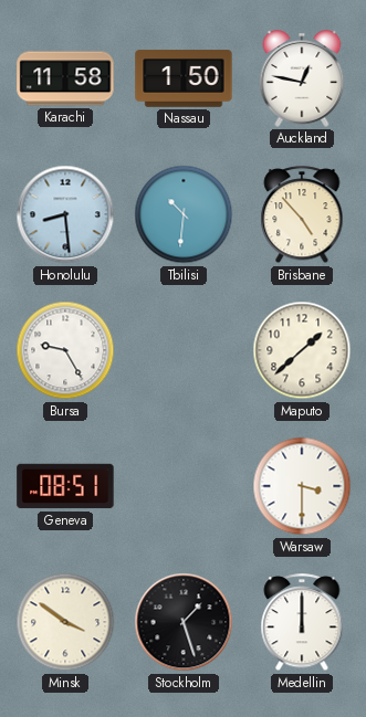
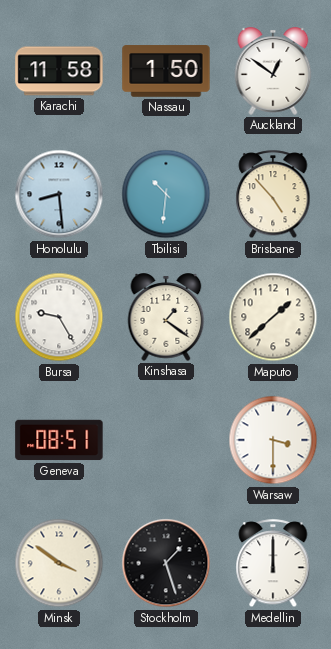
Auckland: 12:47 -> 12:51
Kinshasa: none -> 1:21
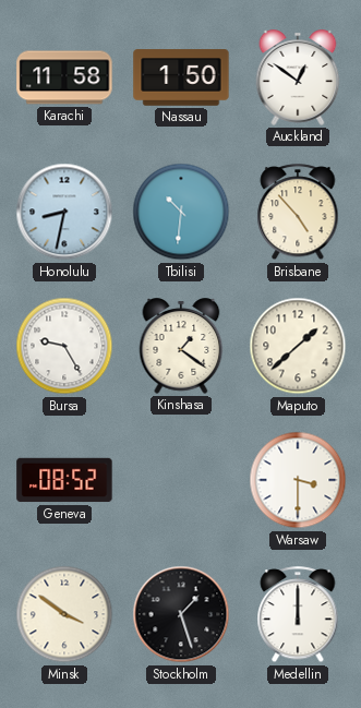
Honolulu: 8:29 -> 8:32
Geneva: 08:51 -> 08:52
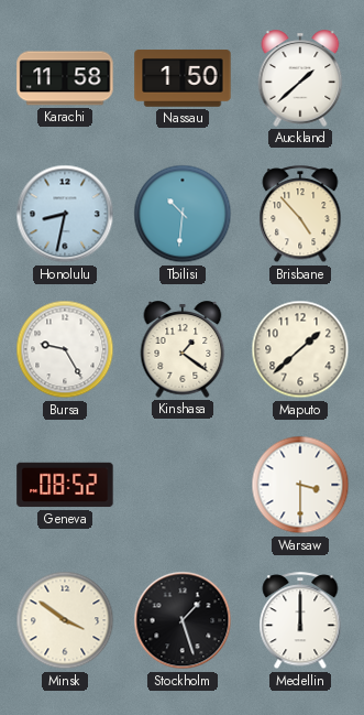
Auckland: 12:51 -> 1:38
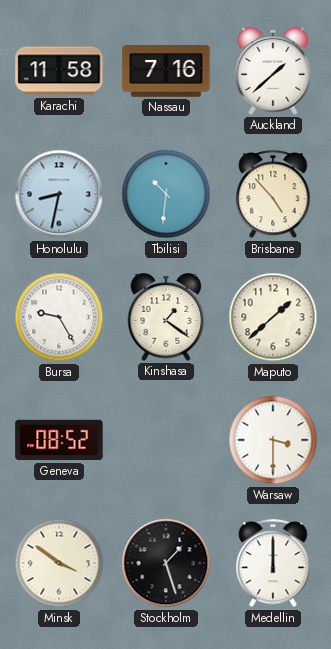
Nassau: 1:50 -> 7:16
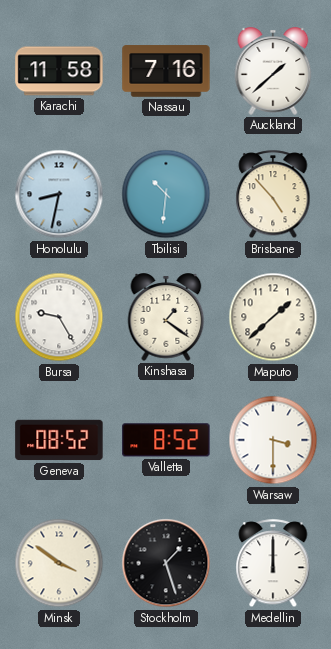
Valletta: none -> 8:52
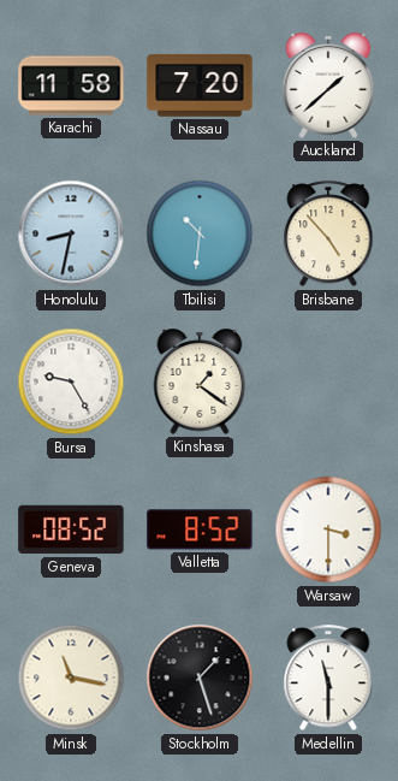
Nassau: 7:16 -> 7:20
Maputo: 1:38 -> none
Minsk: 3:51 -> 11:17
Medellin: 12:00 -> 11:30
